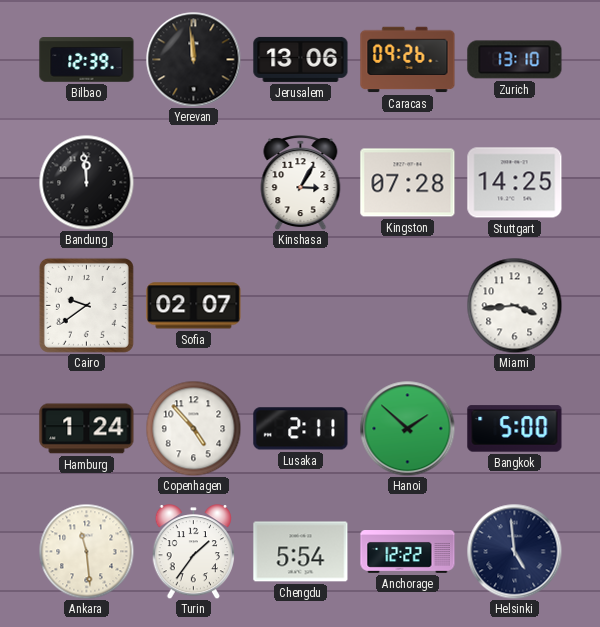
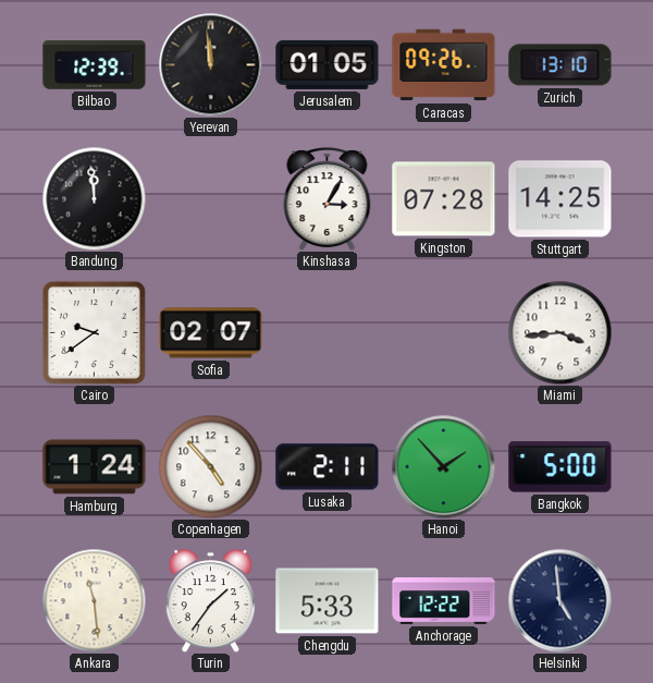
Jerusalem: 13:06 -> 01:05
Hanoi: 1:52 -> 1:53
Chengdu: 5:54 -> 5:33
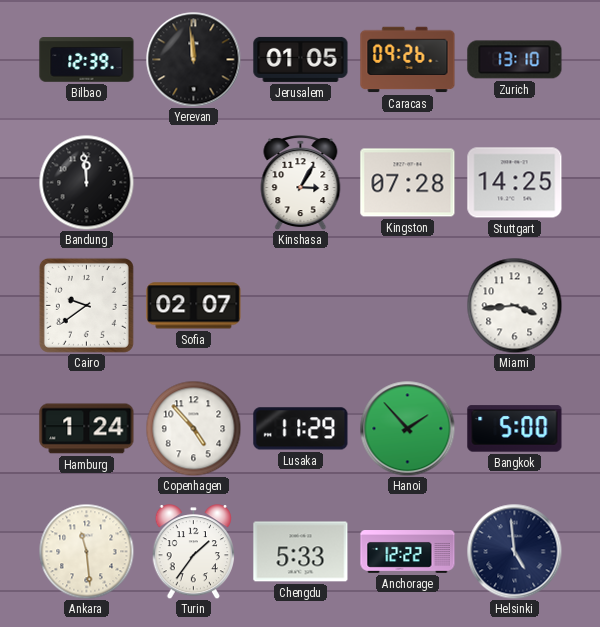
Lusaka: 2:11 -> 11:29
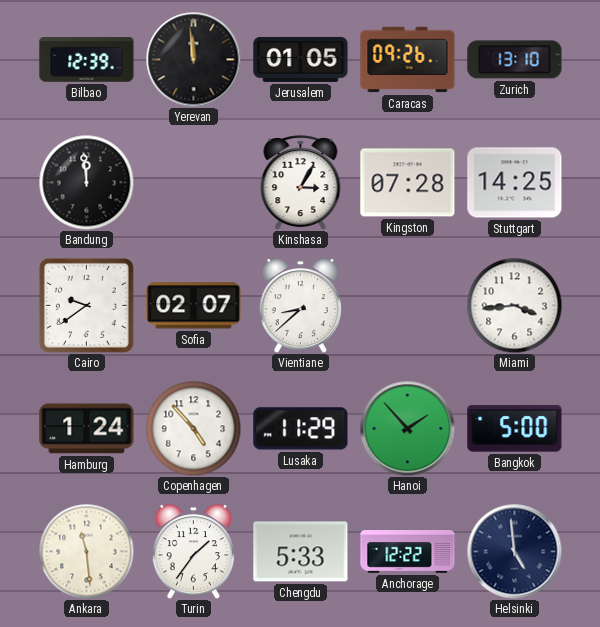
Vientiane: none -> 8:38
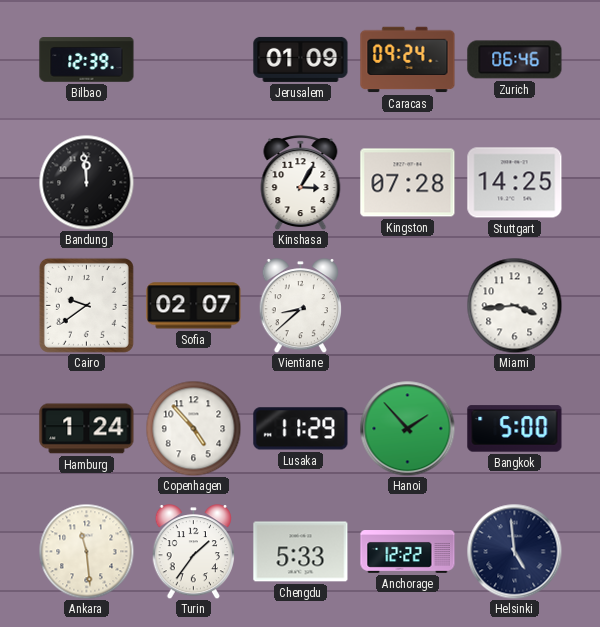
Yerevan: 11:59 -> none
Jerusalem: 01:05 -> 01:09
Caracas: 09:26 -> 09:24
Zurich: 13:10 -> 06:46
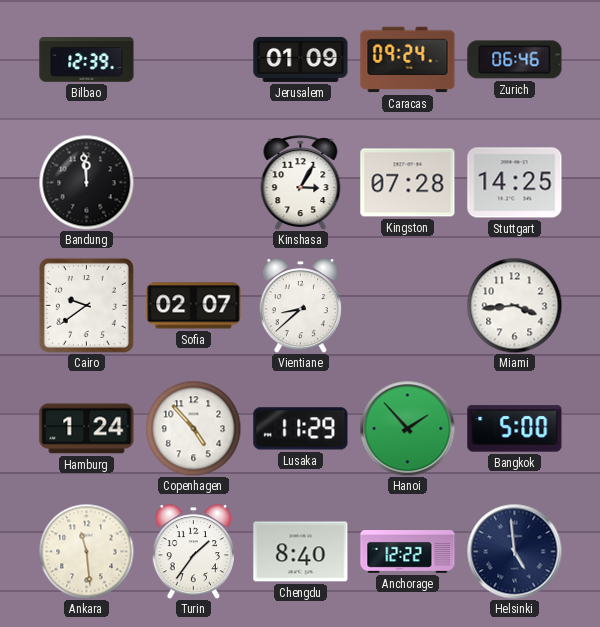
Chengdu: 5:33 -> 8:40
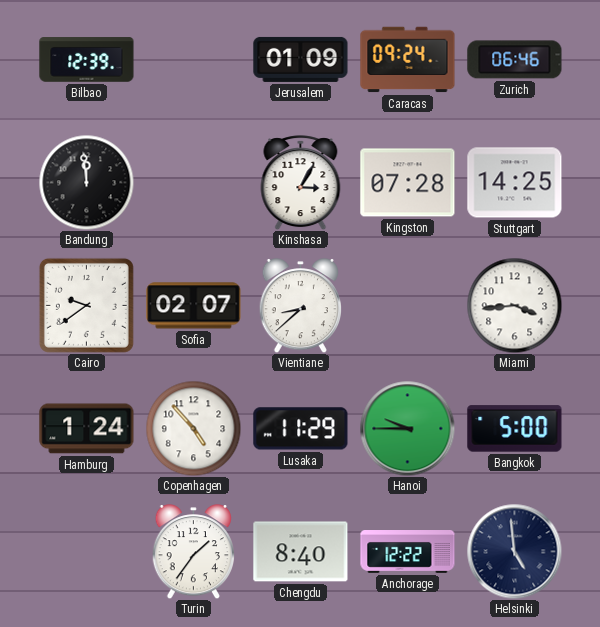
Hanoi: 1:53 -> 9:45
Ankara: 11:29 -> none
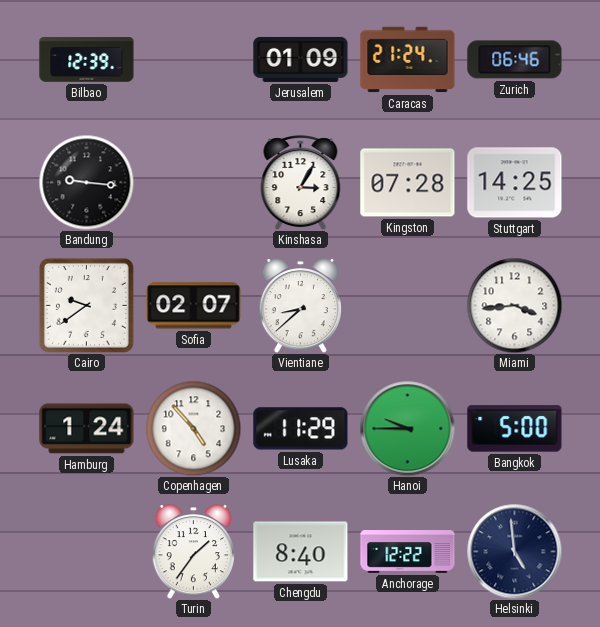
Caracas: 09:24 -> 21:24
Bandung: 11:59 -> 9:16
